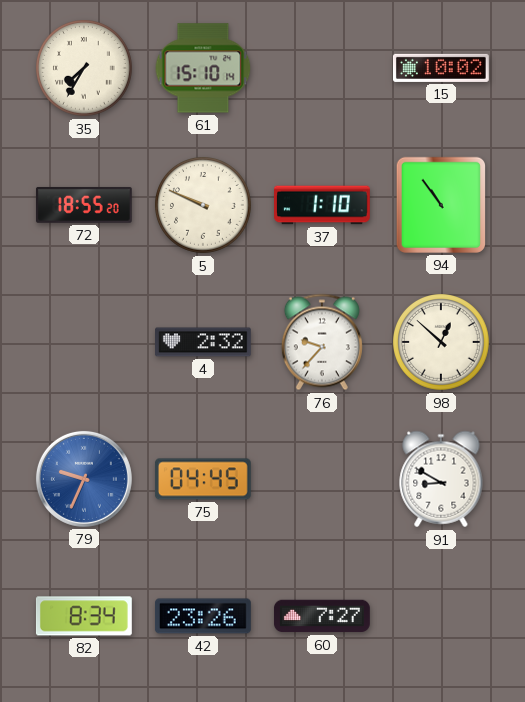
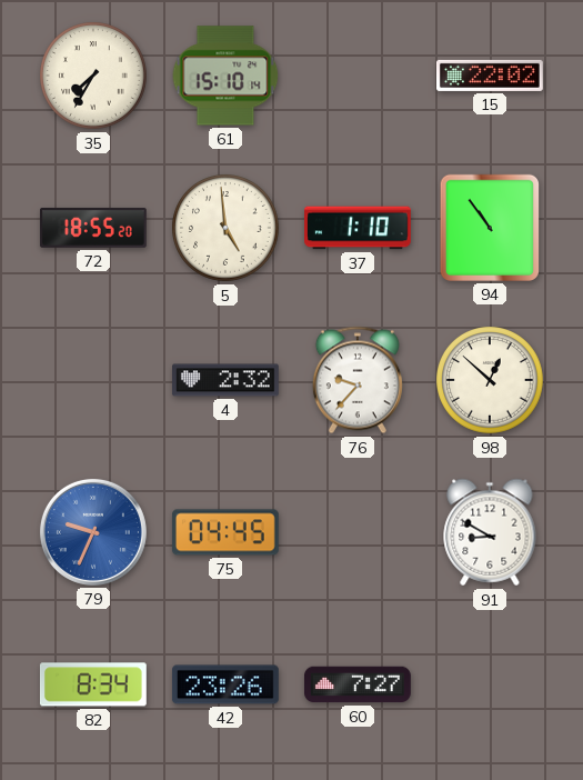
15: 10:02 -> 22:02
5: 9:49 -> 4:59
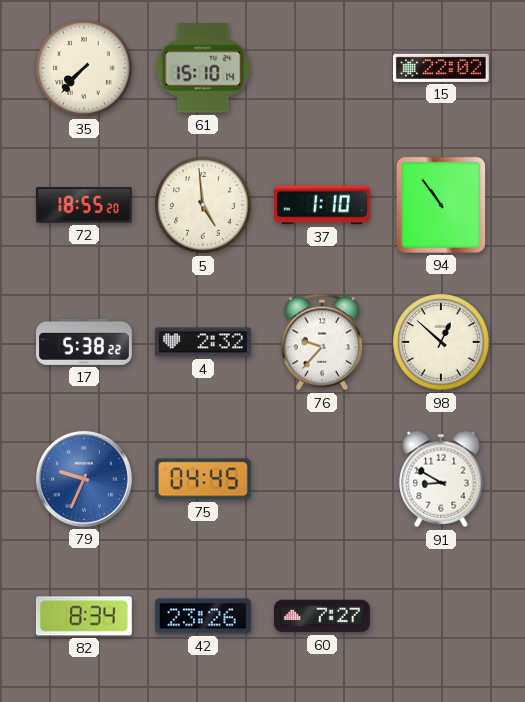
35: 7:35 -> 7:37
17: none -> 5:38
